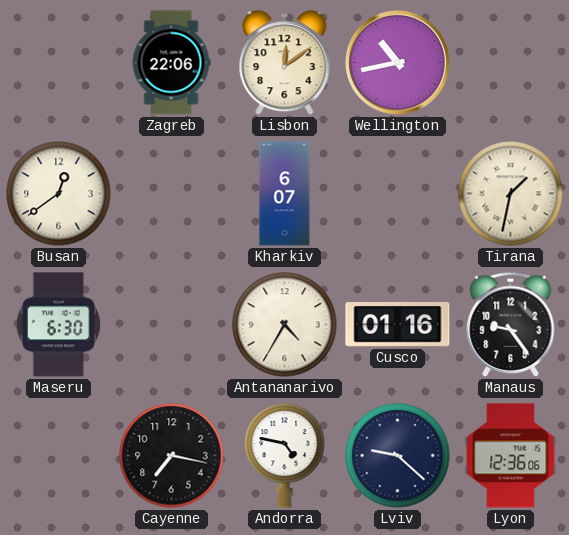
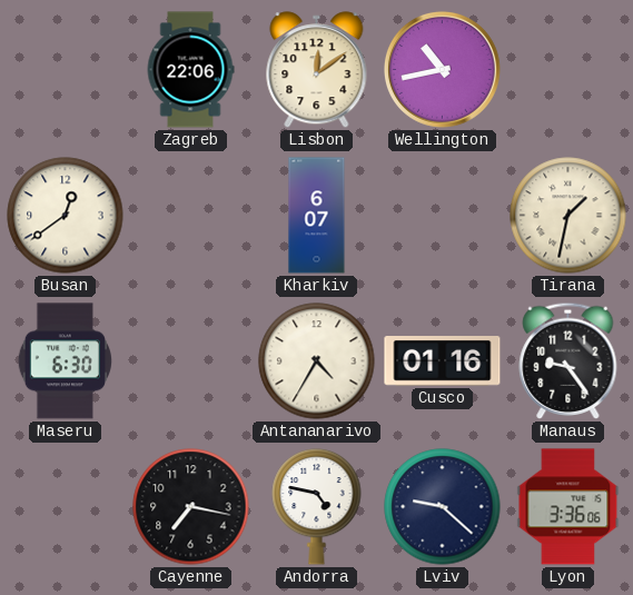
Lyon: 12:36 -> 3:36
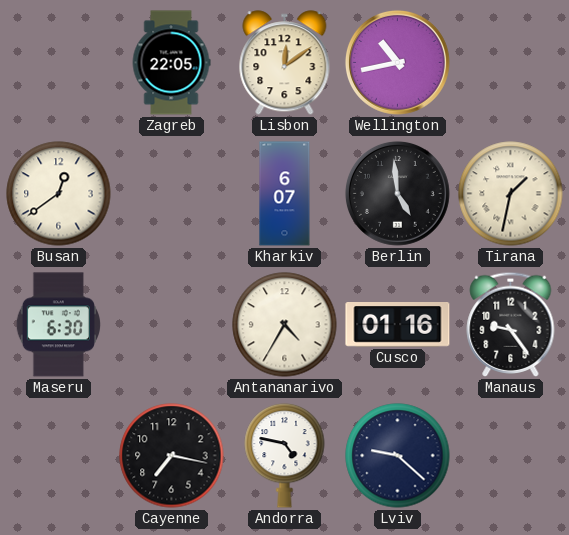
Zagreb: 22:06 -> 22:05
Berlin: none -> 4:59
Lyon: 3:36 -> none
